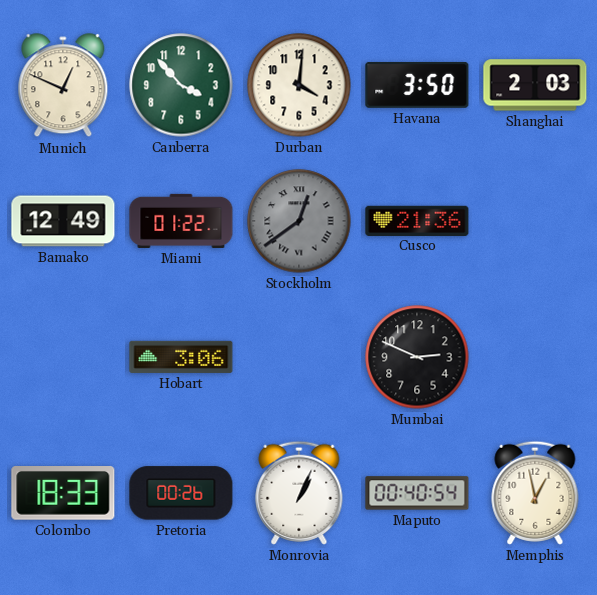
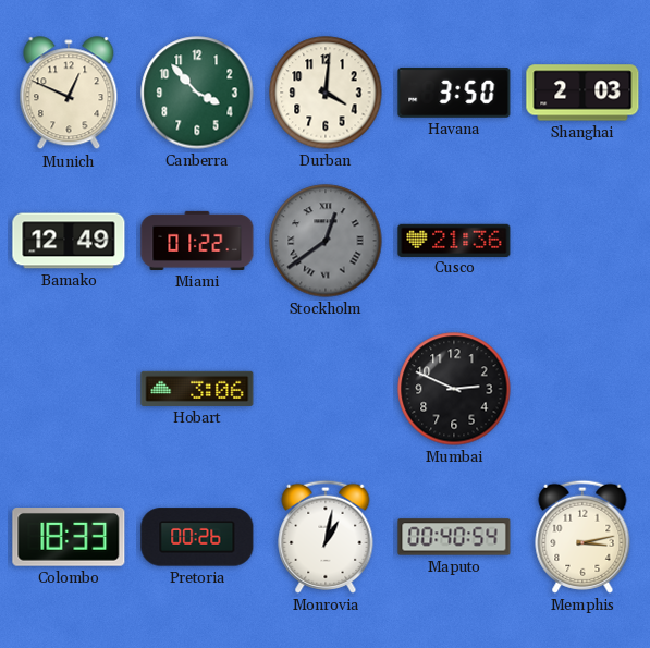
Monrovia: 1:04 -> 1:02
Memphis: 12:58 -> 3:13
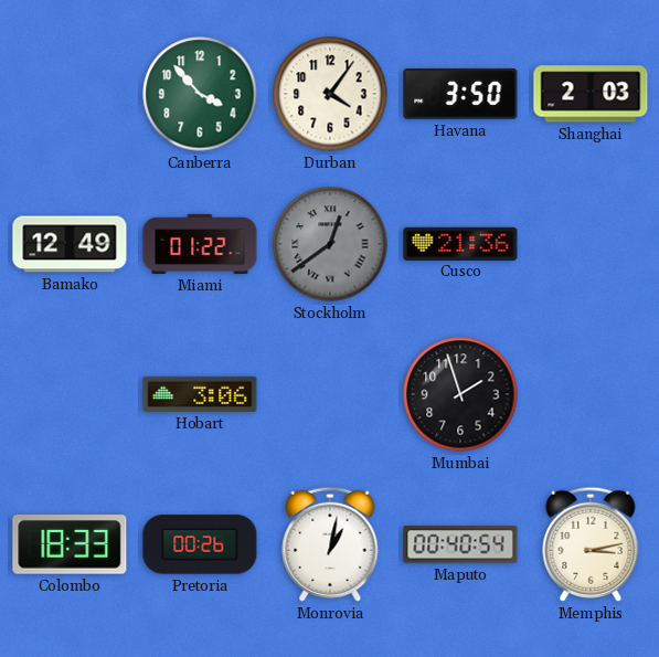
Munich: 12:49 -> none
Durban: 4:01 -> 4:06
Mumbai: 2:49 -> 1:57
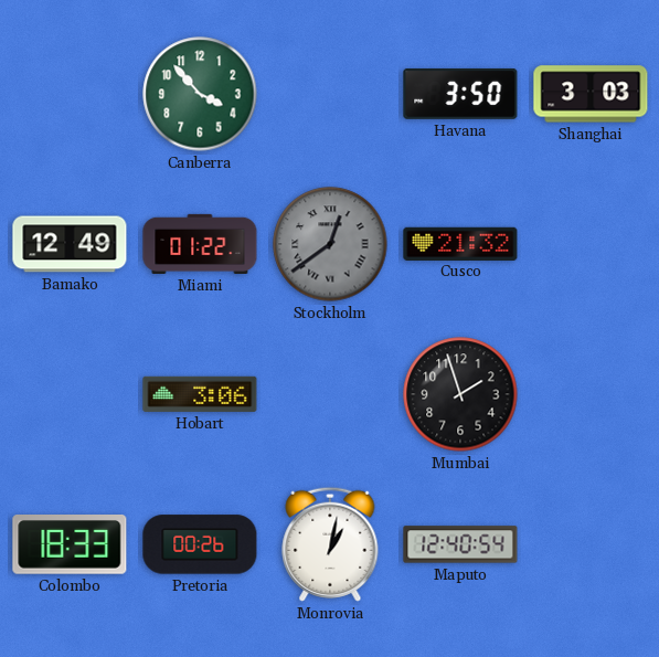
Durban: 4:06 -> none
Shanghai: 2:03 -> 3:03
Cusco: 21:36 -> 21:32
Maputo: 00:40 -> 12:40
Memphis: 3:13 -> none
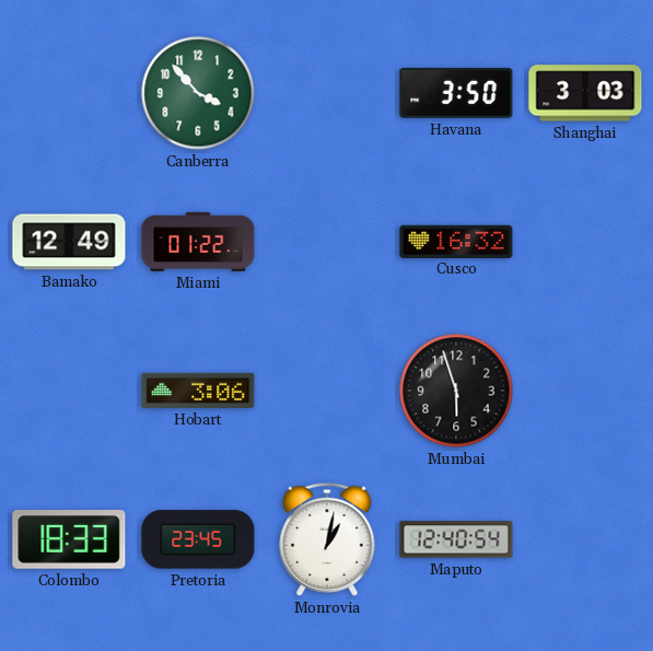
Stockholm: 12:39 -> none
Cusco: 21:32 -> 16:32
Mumbai: 1:57 -> 5:57
Pretoria: 00:26 -> 23:45
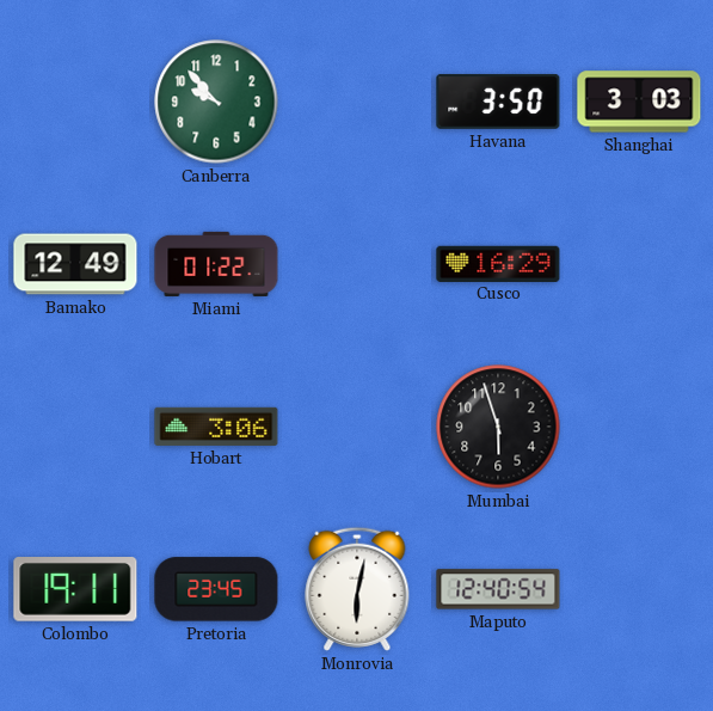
Canberra: 3:53 -> 9:53
Cusco: 16:32 -> 16:29
Colombo: 18:33 -> 19:11
Monrovia: 1:02 -> 6:02
